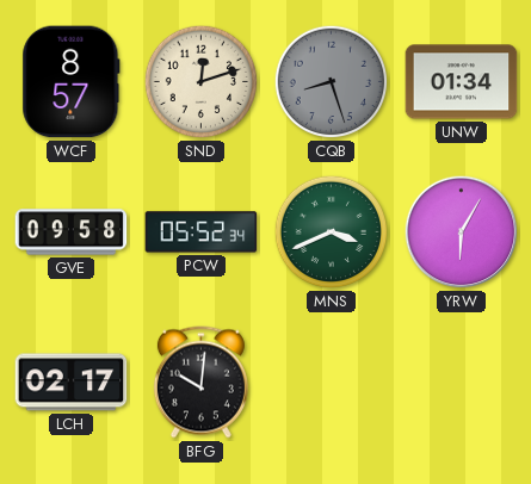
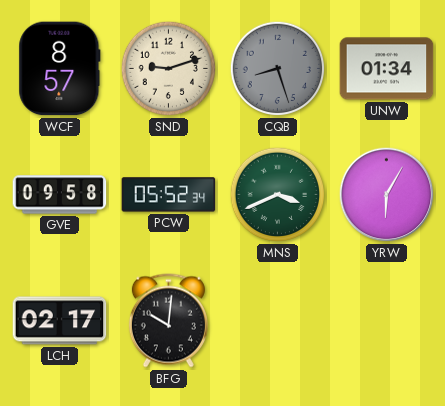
SND: 12:12 -> 9:12
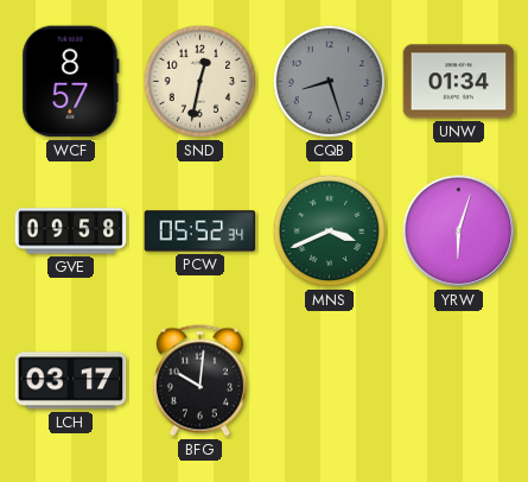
SND: 9:12 -> 12:32
YRW: 6:05 -> 6:03
LCH: 02:17 -> 03:17
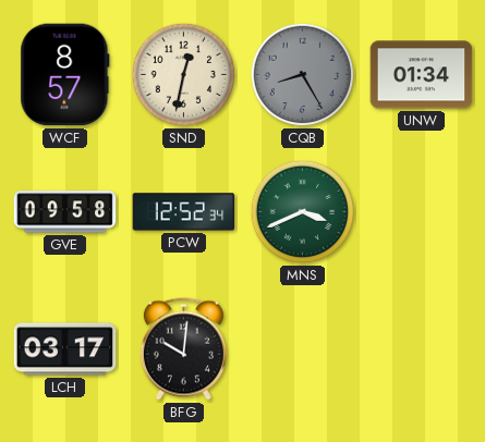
CQB: 8:27 -> 8:25
PCW: 05:52 -> 12:52
YRW: 6:03 -> none
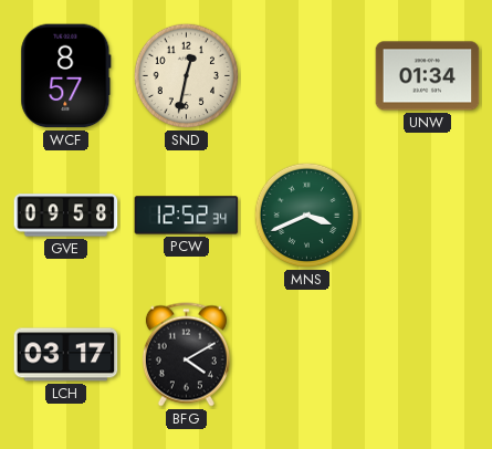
CQB: 8:25 -> none
BFG: 10:01 -> 4:10
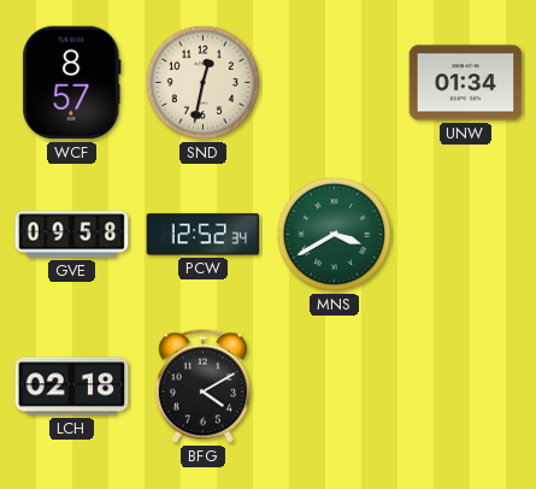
MNS: 3:41 -> 3:40
LCH: 03:17 -> 02:18
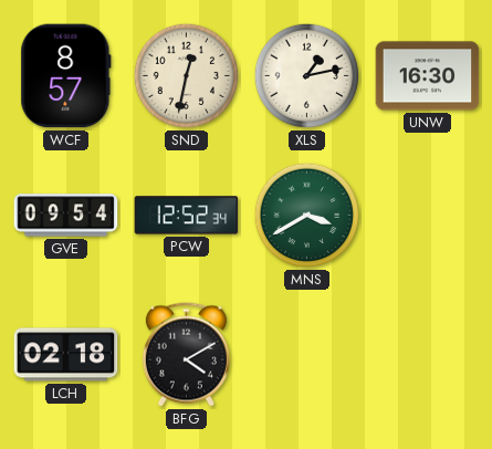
XLS: none -> 1:13
UNW: 01:34 -> 16:30
GVE: 09:58 -> 09:54
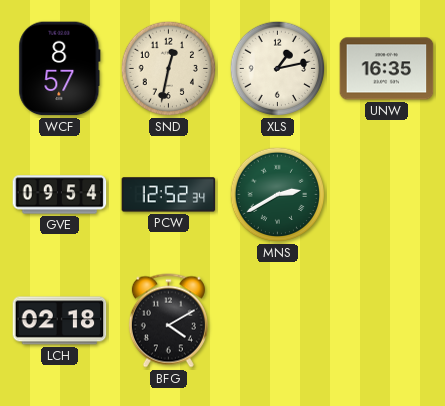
UNW: 16:30 -> 16:35
MNS: 3:40 -> 2:40
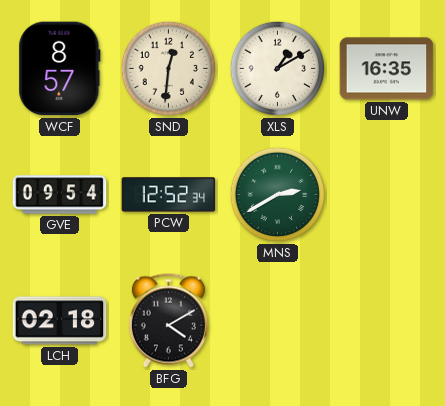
SND: 12:32 -> 12:31
XLS: 1:13 -> 1:10
